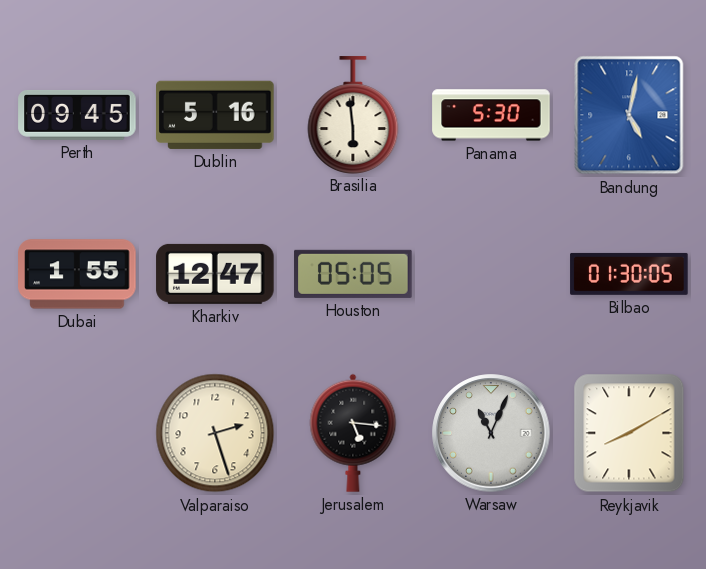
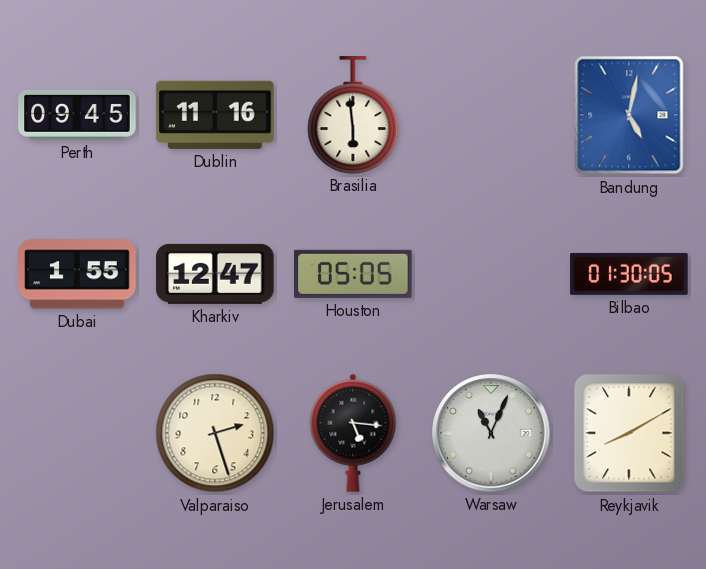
Dublin: 5:16 -> 11:16
Panama: 5:30 -> none
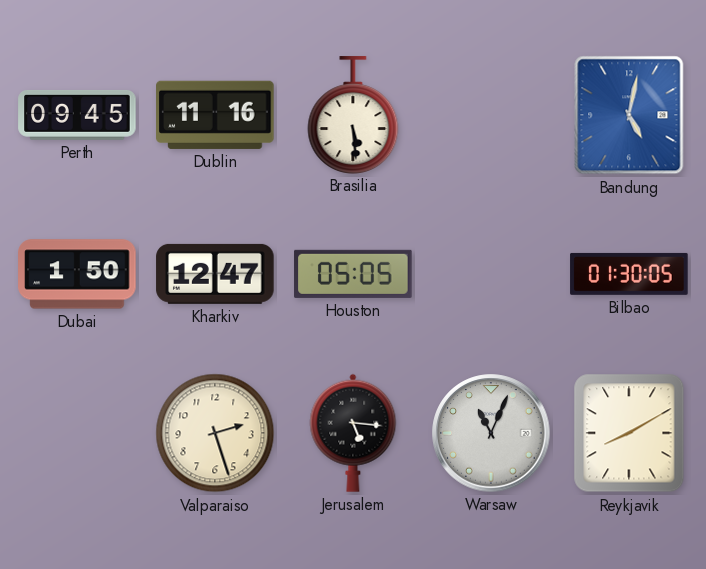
Brasilia: 5:59 -> 5:29
Dubai: 1:55 -> 1:50
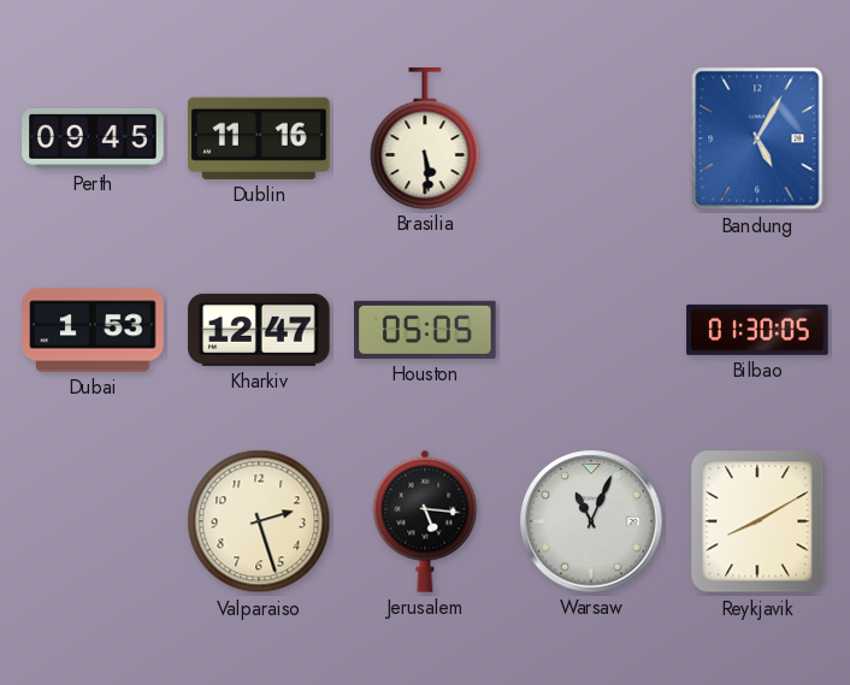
Bandung: 5:02 -> 5:05
Dubai: 1:50 -> 1:53
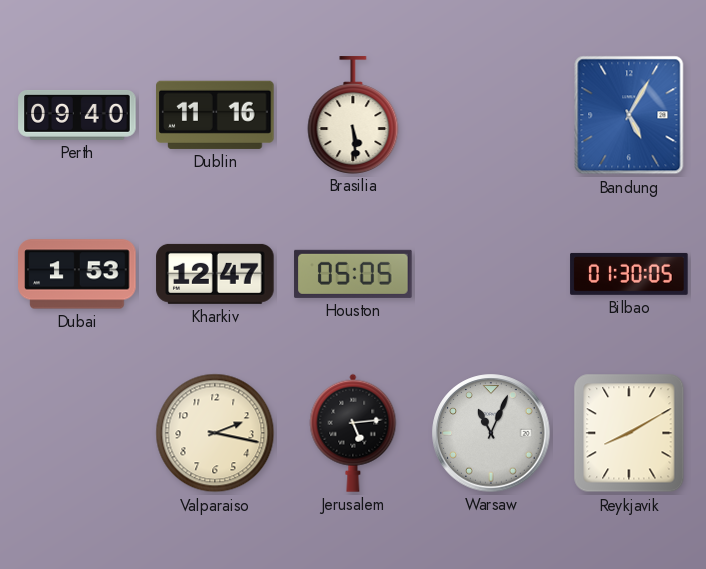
Perth: 09:45 -> 09:40
Valparaiso: 2:27 -> 2:17
Jerusalem: 5:16 -> 5:14
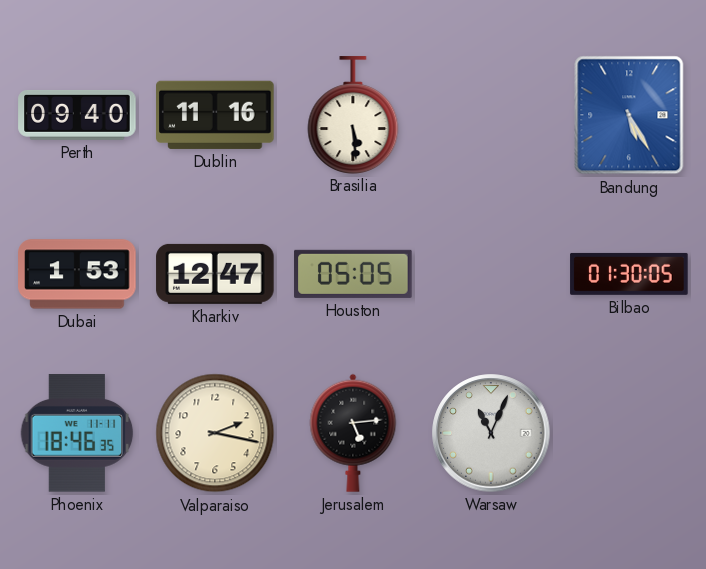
Bandung: 5:05 -> 5:25
Phoenix: none -> 18:46
Reykjavik: 8:10 -> none
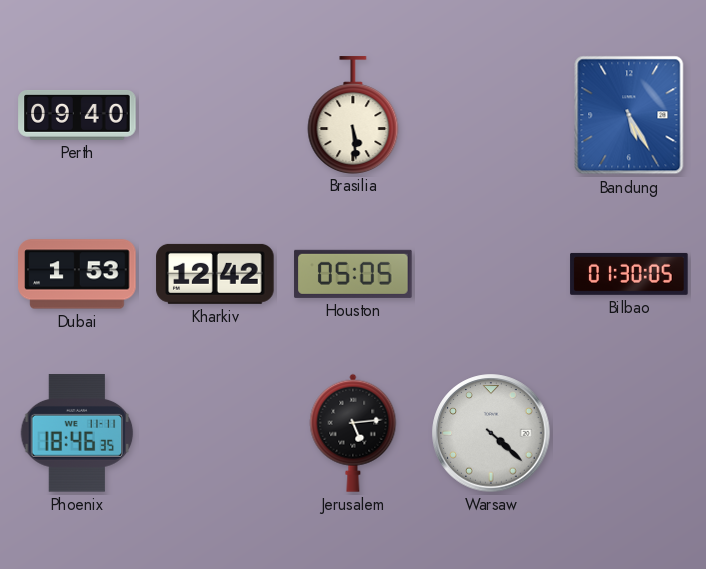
Dublin: 11:16 -> none
Kharkiv: 12:47 -> 12:42
Valparaiso: 2:17 -> none
Warsaw: 11:04 -> 4:22
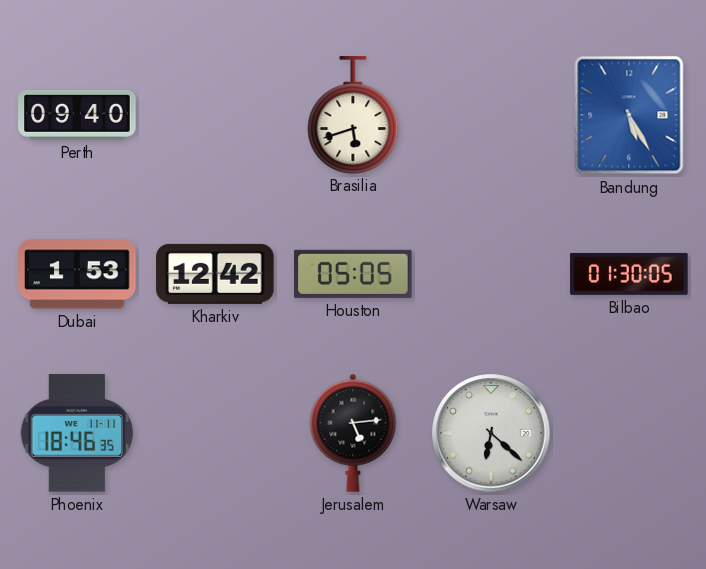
Brasilia: 5:29 -> 5:42
Warsaw: 4:22 -> 6:22
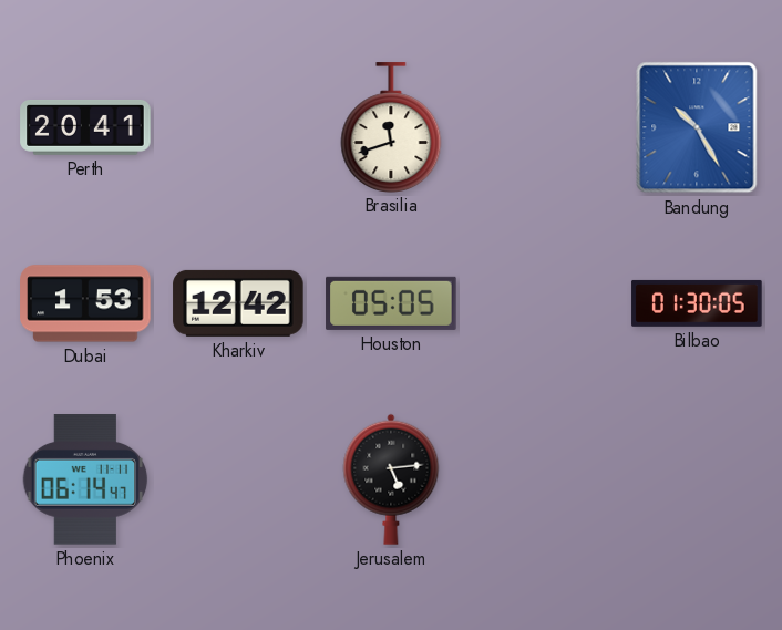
Perth: 09:40 -> 20:41
Brasilia: 5:42 -> 11:42
Bandung: 5:25 -> 10:25
Phoenix: 18:46 -> 06:14
Warsaw: 6:22 -> none
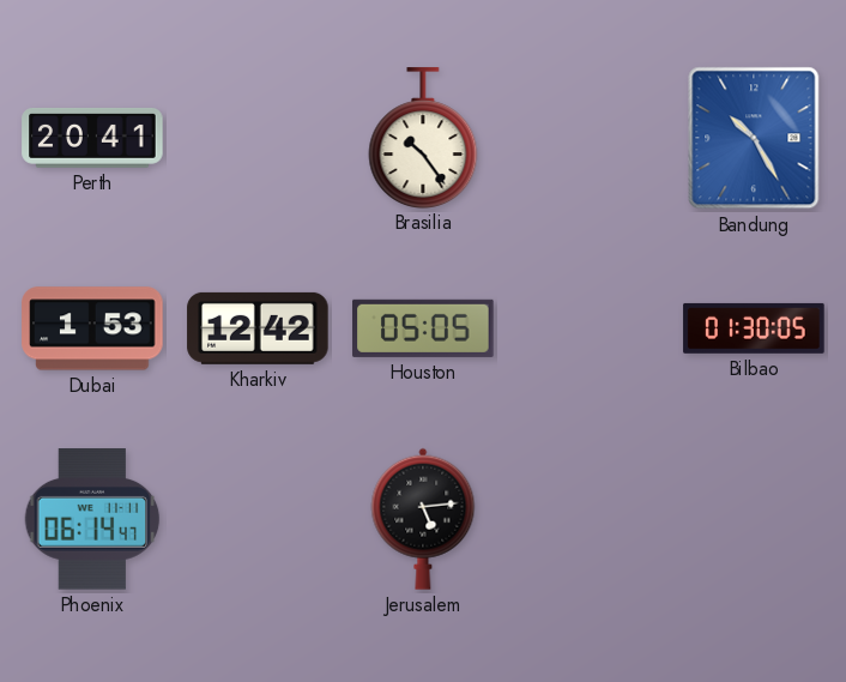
Brasilia: 11:42 -> 10:24
